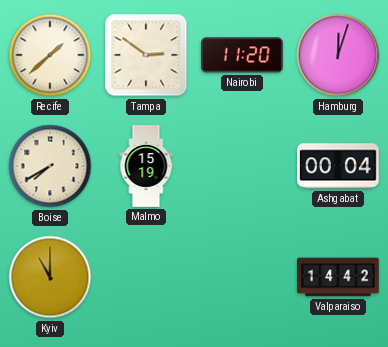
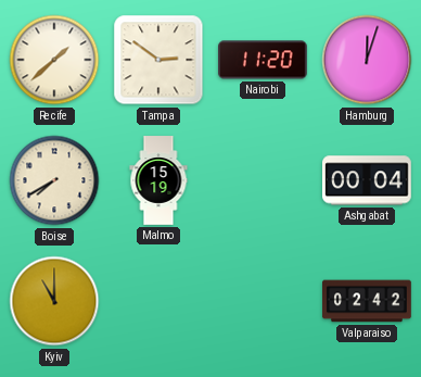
Valparaiso: 14:42 -> 02:42
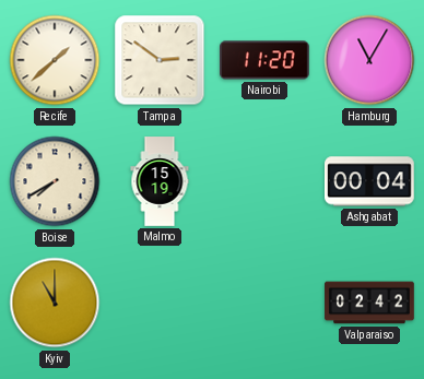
Hamburg: 12:03 -> 11:05
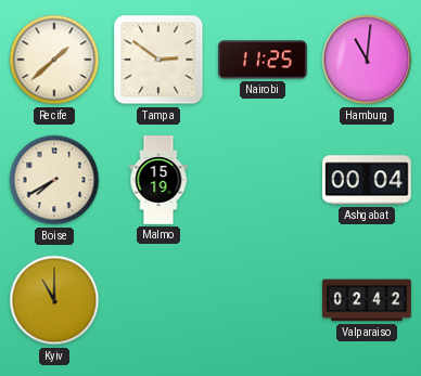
Nairobi: 11:20 -> 11:25
Hamburg: 11:05 -> 11:01
